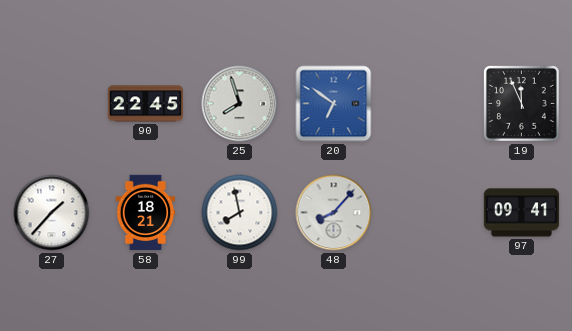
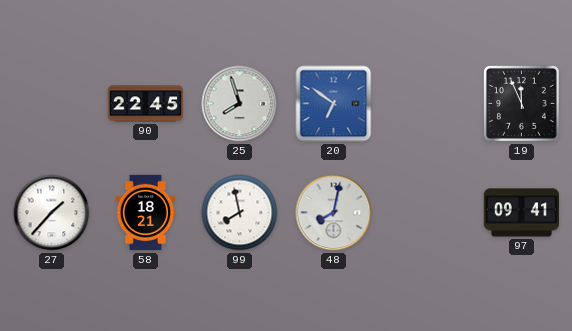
48: 8:07 -> 8:02
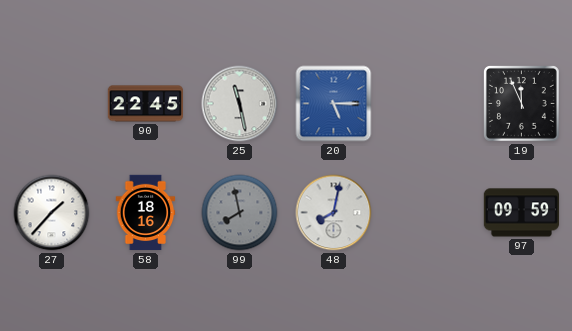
25: 7:57 -> 11:28
20: 6:51 -> 5:15
58: 18:21 -> 18:16
99 dial: white -> grey
97: 09:41 -> 09:59
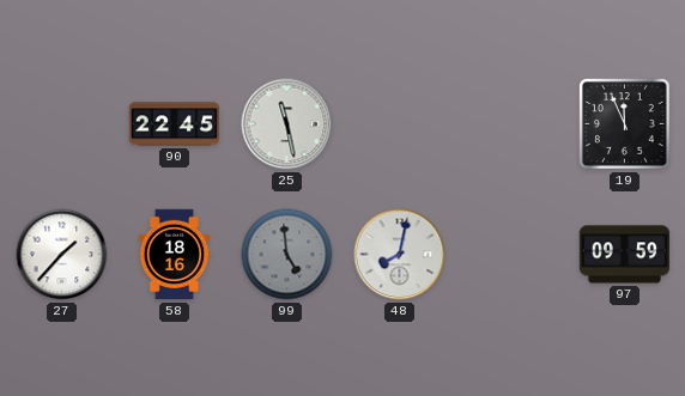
20: 5:15 -> none
99: 7:58 -> 4:59
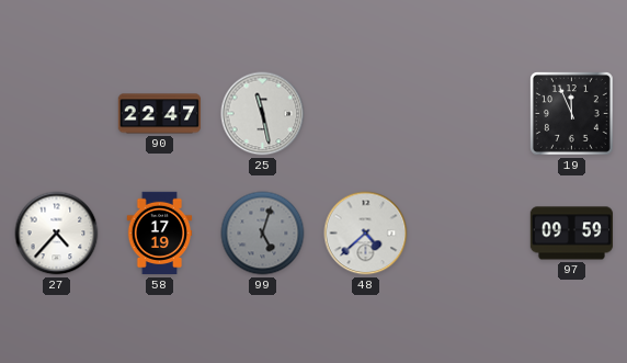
90: 22:45 -> 22:47
27: 1:37 -> 4:37
58: 18:16 -> 17:19
99: 4:59 -> 5:03
48: 8:02 -> 4:38
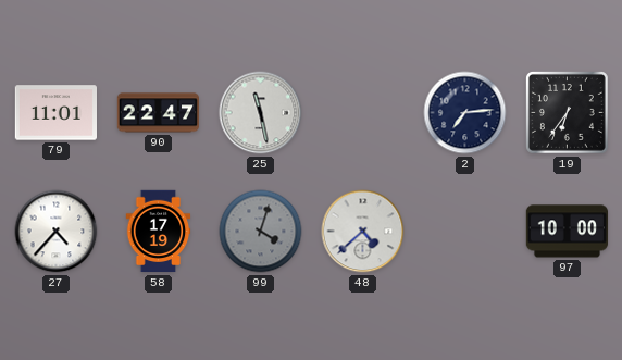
79: none -> 11:01
2: none -> 7:14
19: 11:56 -> 6:36
99: 5:03 -> 4:03
97: 09:59 -> 10:00
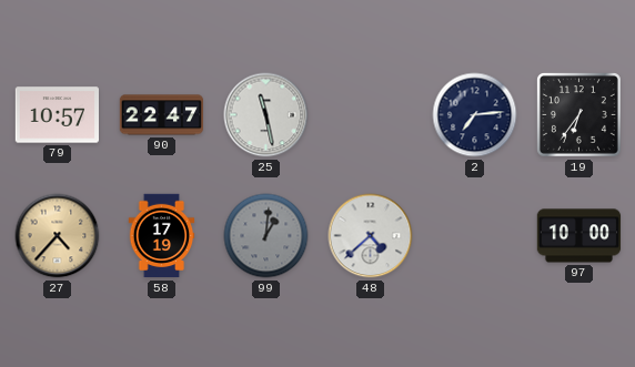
79: 11:01 -> 10:57
27 dial: white -> champagne
99: 4:03 -> 1:01
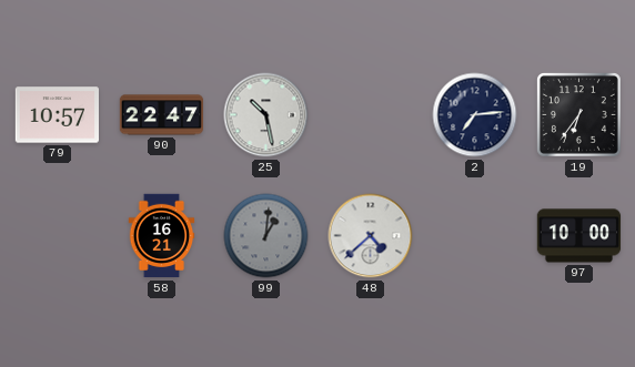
25: 11:28 -> 10:28
27: 4:37 -> none
58: 17:19 -> 16:21
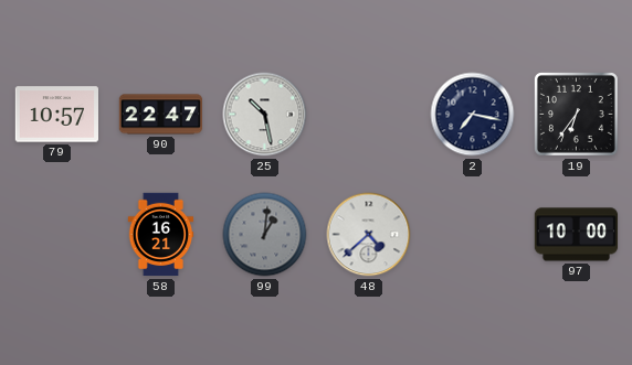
2: 7:14 -> 7:17
